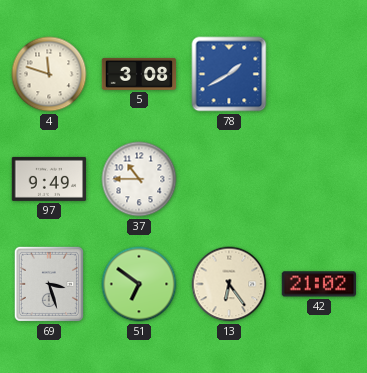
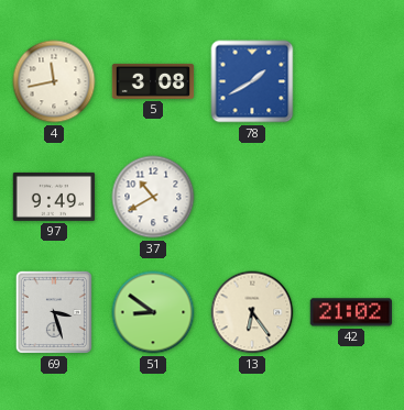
4: 11:48 -> 11:43
37: 10:45 -> 10:40
51: 6:51 -> 8:51
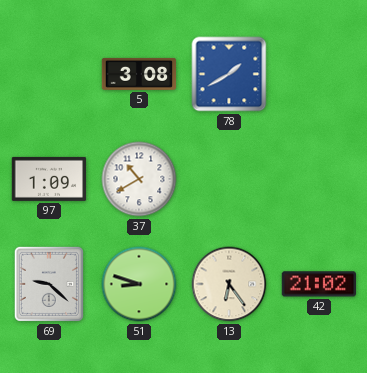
4: 11:43 -> none
97: 9:49 -> 1:09
69: 3:27 -> 9:22
51: 8:51 -> 8:48
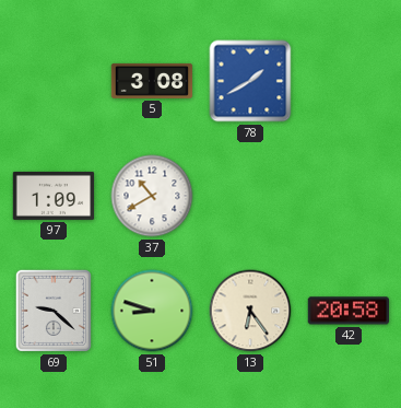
42: 21:02 -> 20:58
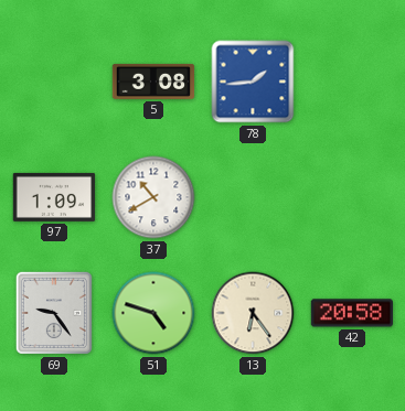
78: 1:40 -> 1:44
69: 9:22 -> 9:24
51: 8:48 -> 4:48
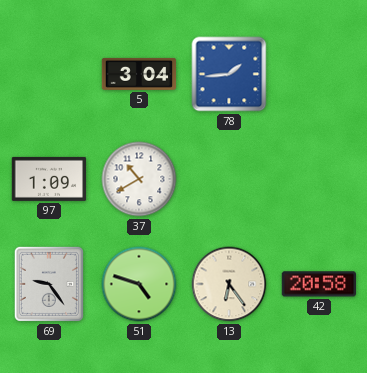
5: 3:08 -> 3:04
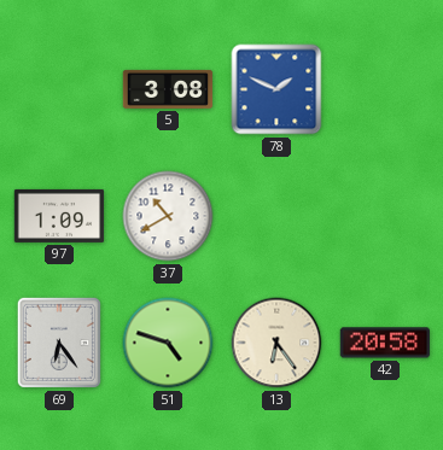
5: 3:04 -> 3:08
78: 1:44 -> 1:49
69: 9:24 -> 6:24
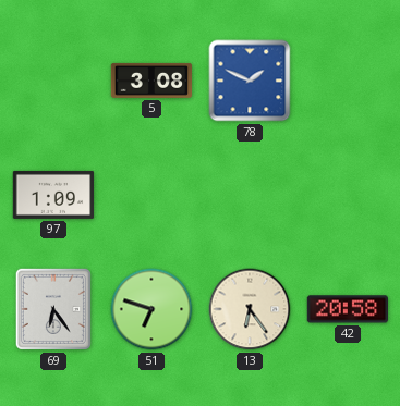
37: 10:40 -> none
51: 4:48 -> 6:48
